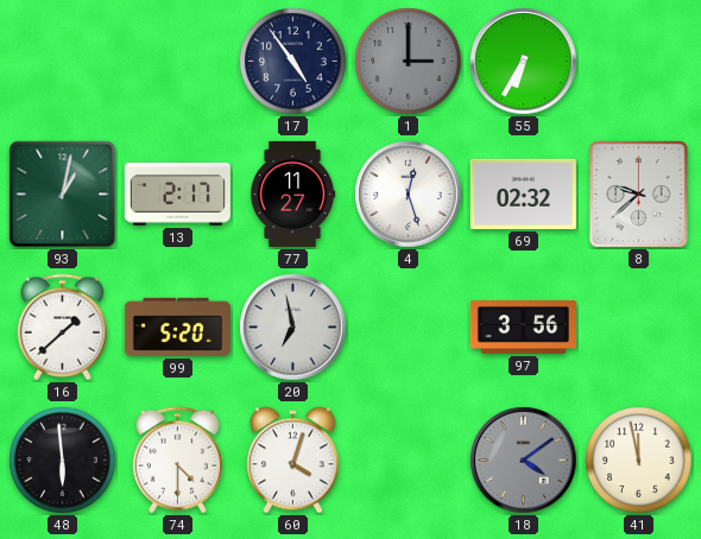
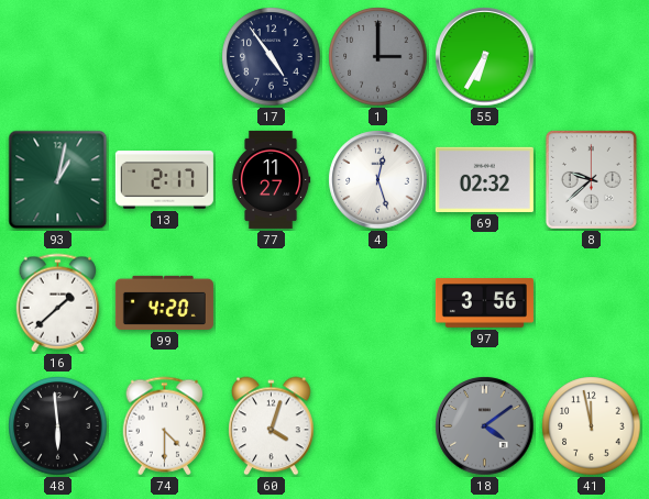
99: 5:20 -> 4:20
20: 6:58 -> none
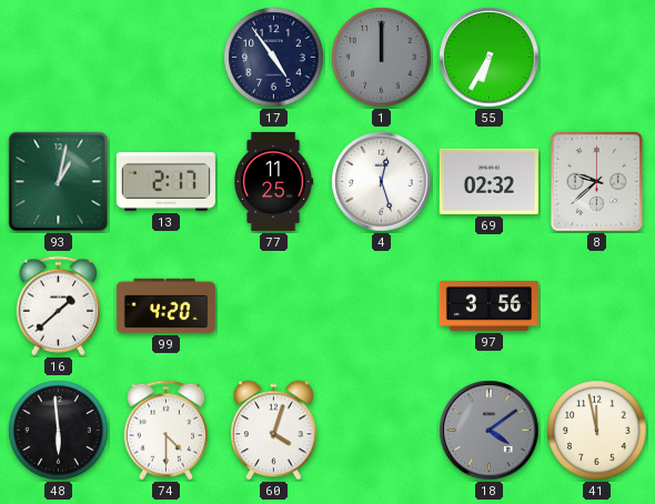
1: 3:00 -> 12:00
77: 11:27 -> 11:25
